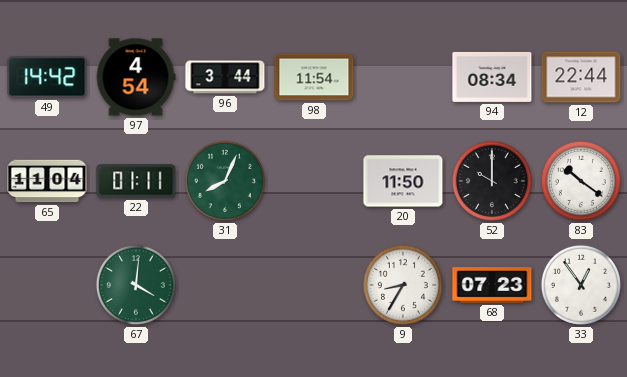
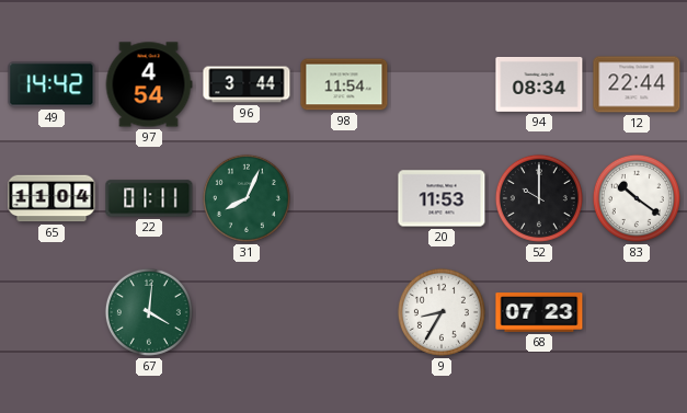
20: 11:50 -> 11:53
33: 12:54 -> none
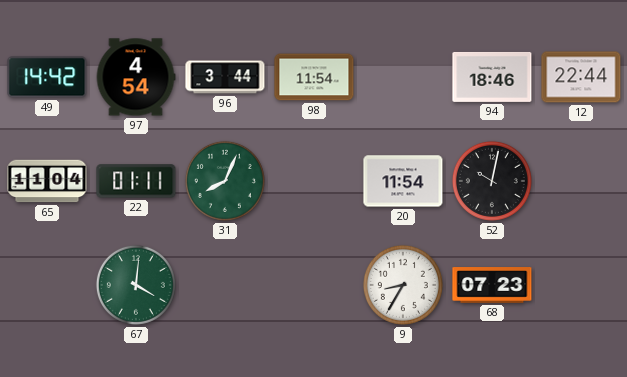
94: 08:34 -> 18:46
20: 11:53 -> 11:54
52: 10:00 -> 10:02
83: 10:21 -> none
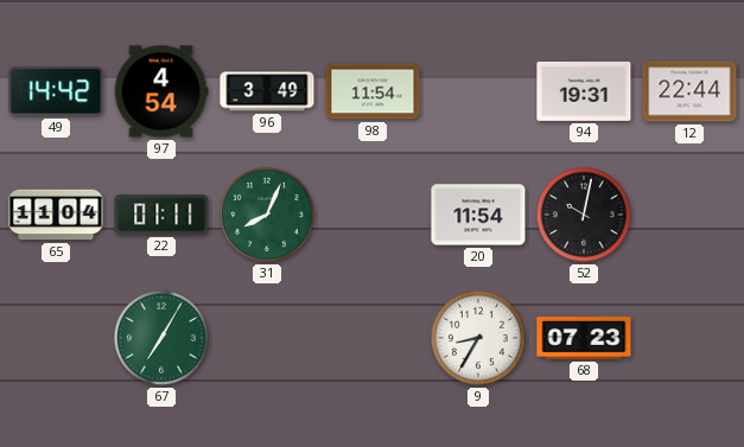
96: 3:44 -> 3:49
94: 18:46 -> 19:31
67: 4:01 -> 7:05
